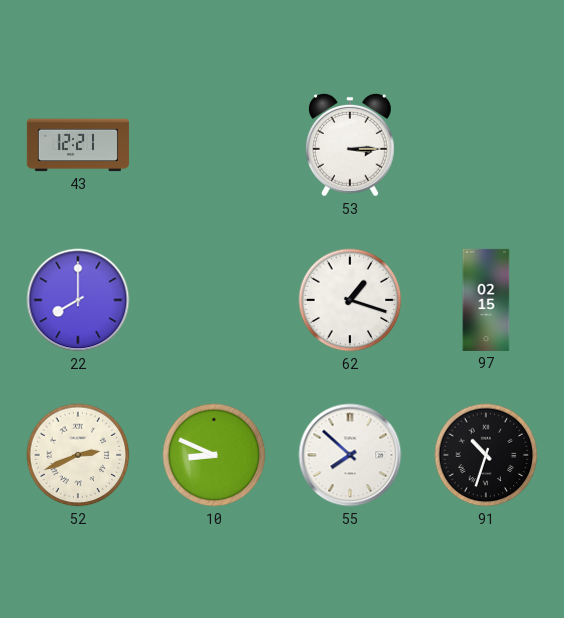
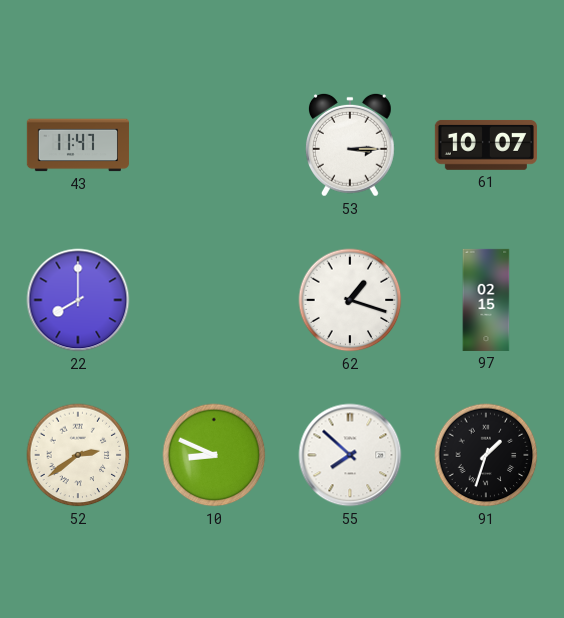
43: 12:21 -> 11:47
61: none -> 10:07
52: 2:41 -> 2:39
91: 10:33 -> 1:33
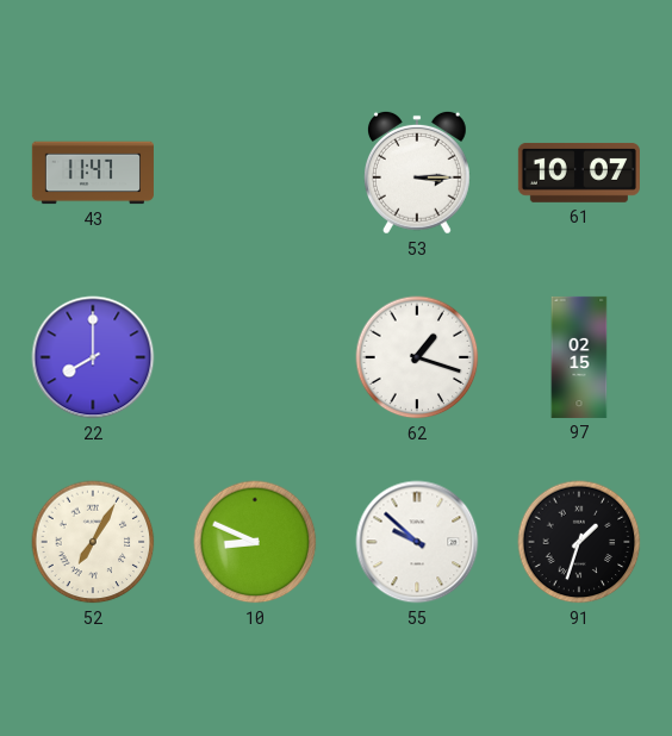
52: 2:39 -> 7:05
55: 7:52 -> 9:52
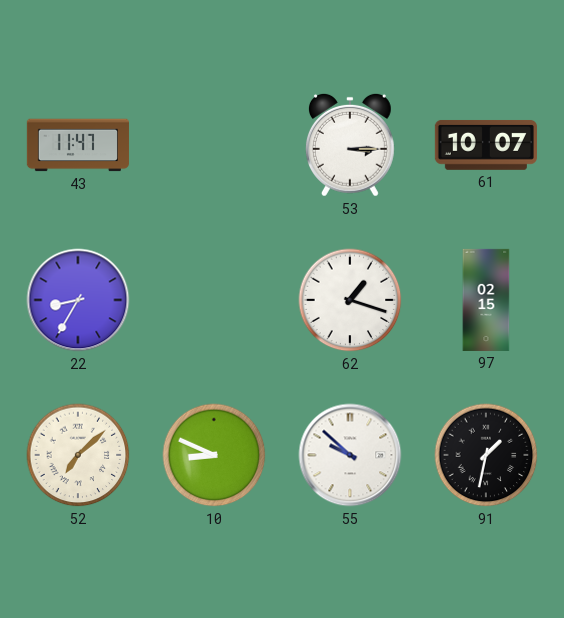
22: 8:00 -> 8:35
52: 7:05 -> 7:08
91: 1:33 -> 1:32
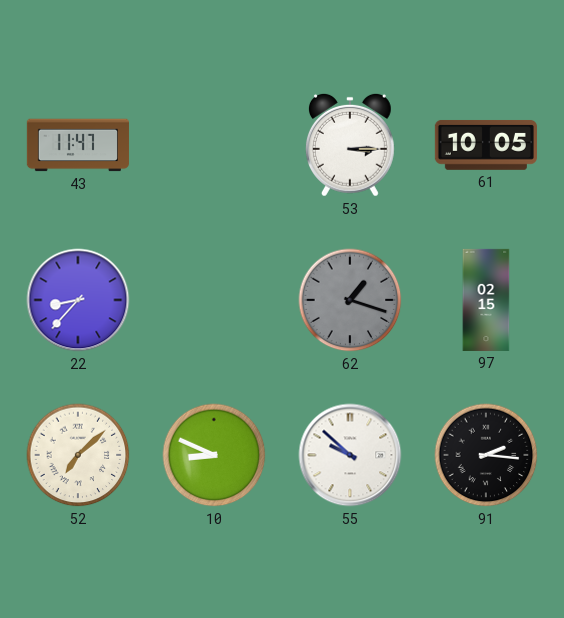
61: 10:07 -> 10:05
22: 8:35 -> 8:37
62 dial: white -> grey
91: 1:32 -> 2:16
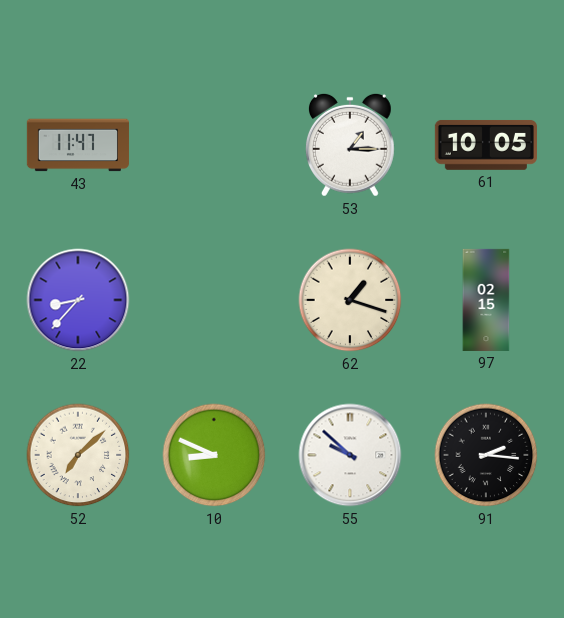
53: 3:15 -> 1:15
62 dial: grey -> cream
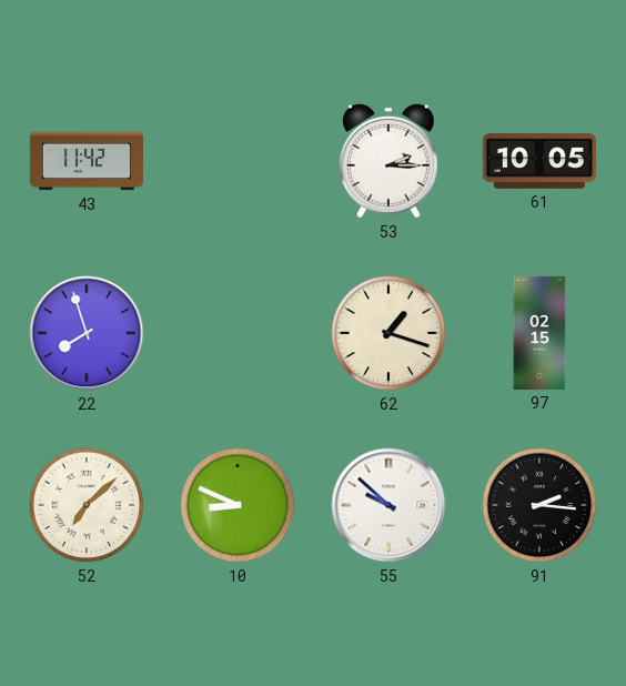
43: 11:47 -> 11:42
53: 1:15 -> 2:15
22: 8:37 -> 7:57
